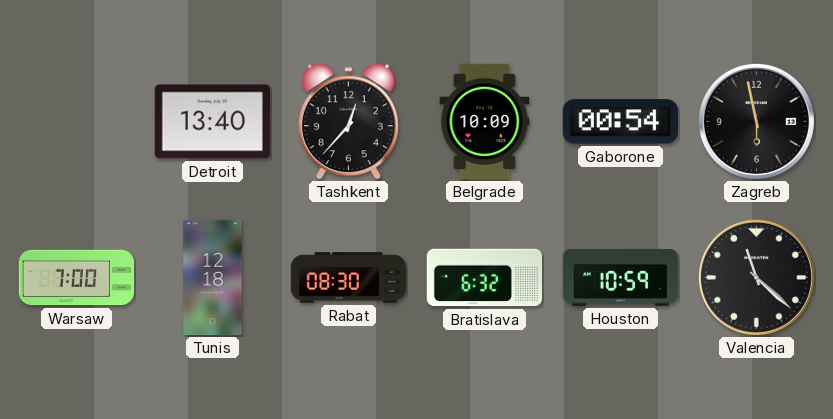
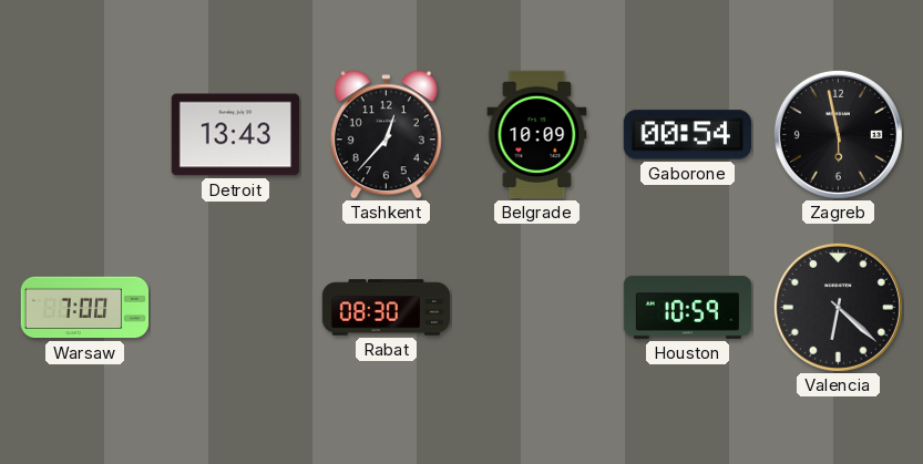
Detroit: 13:40 -> 13:43
Tunis: 12:18 -> none
Bratislava: 6:32 -> none
Valencia: 11:22 -> 6:22
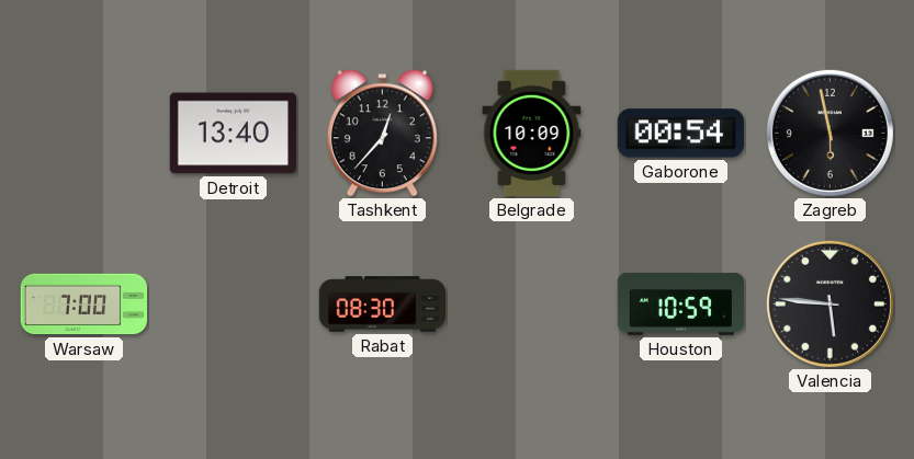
Detroit: 13:43 -> 13:40
Valencia: 6:22 -> 5:46
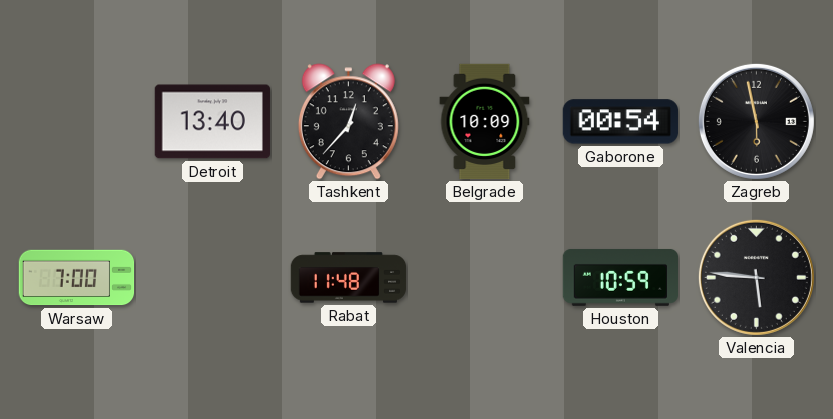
Rabat: 08:30 -> 11:48
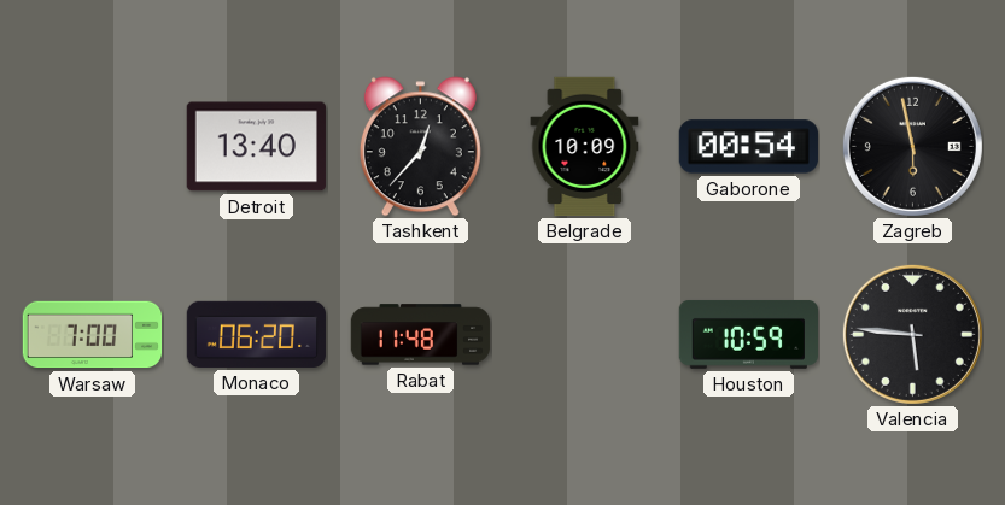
Monaco: none -> 06:20
